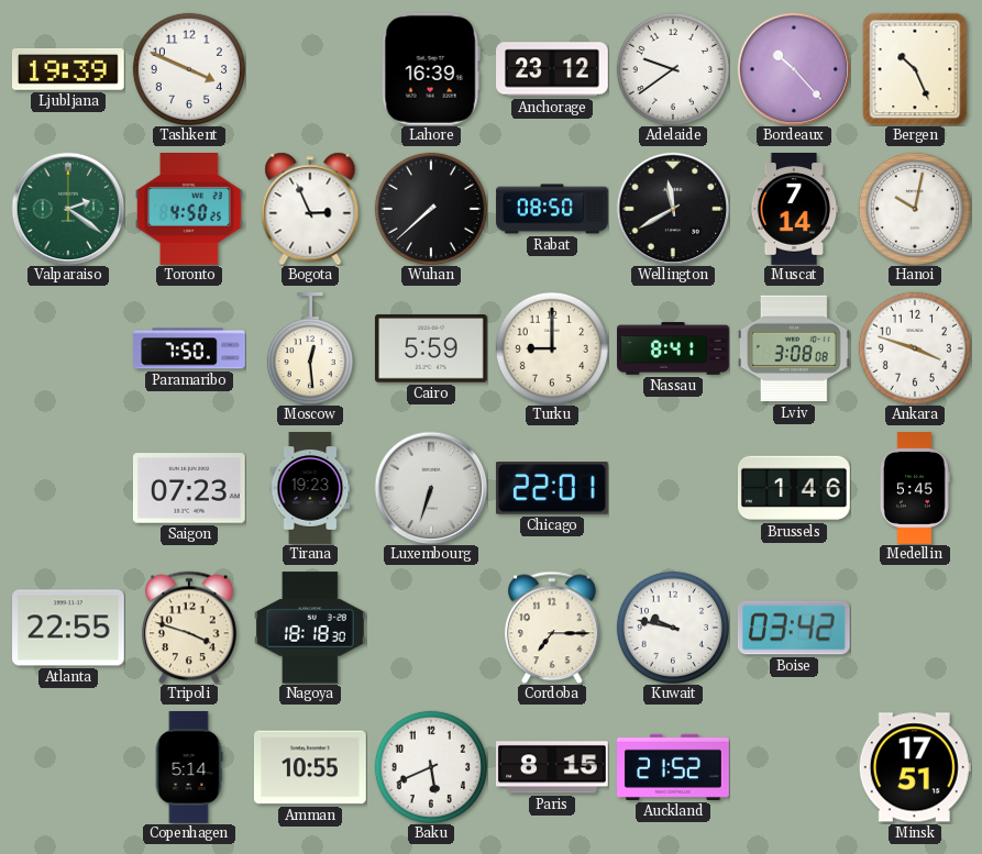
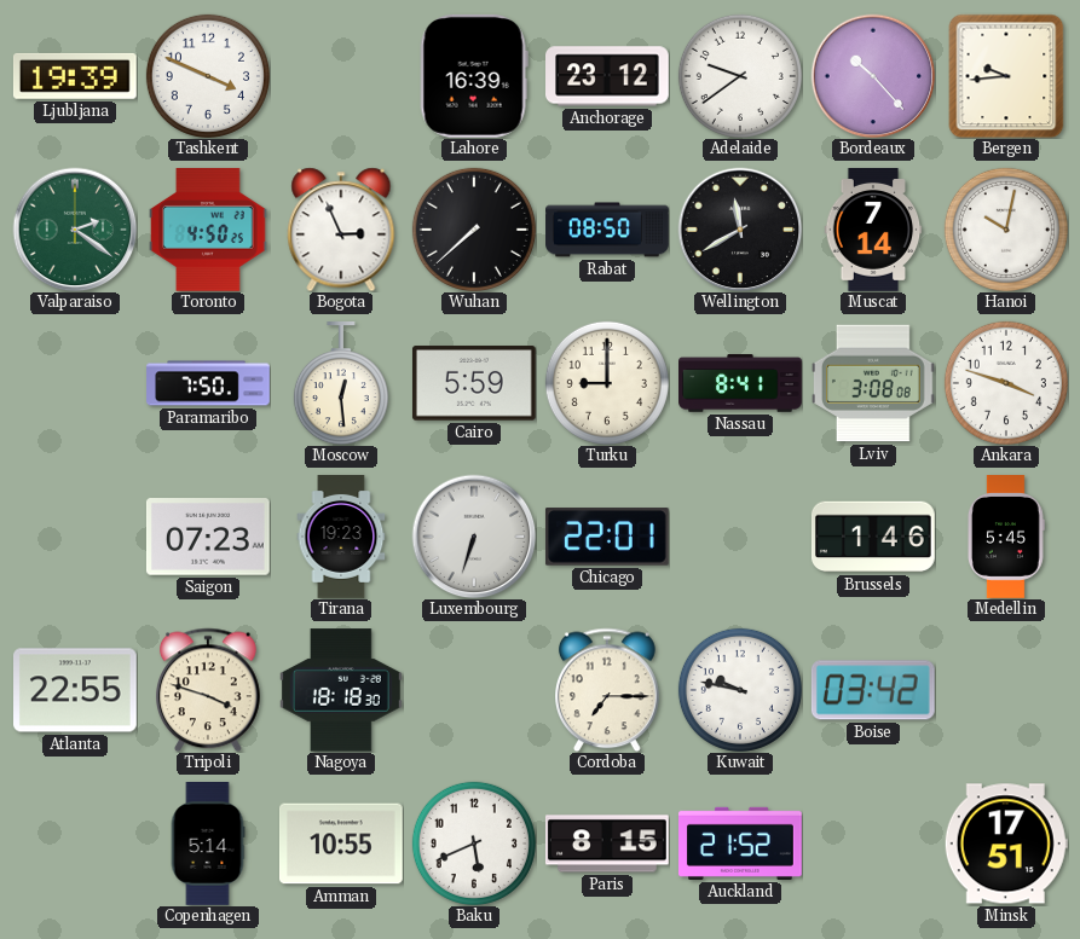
Bergen: 10:26 -> 9:44
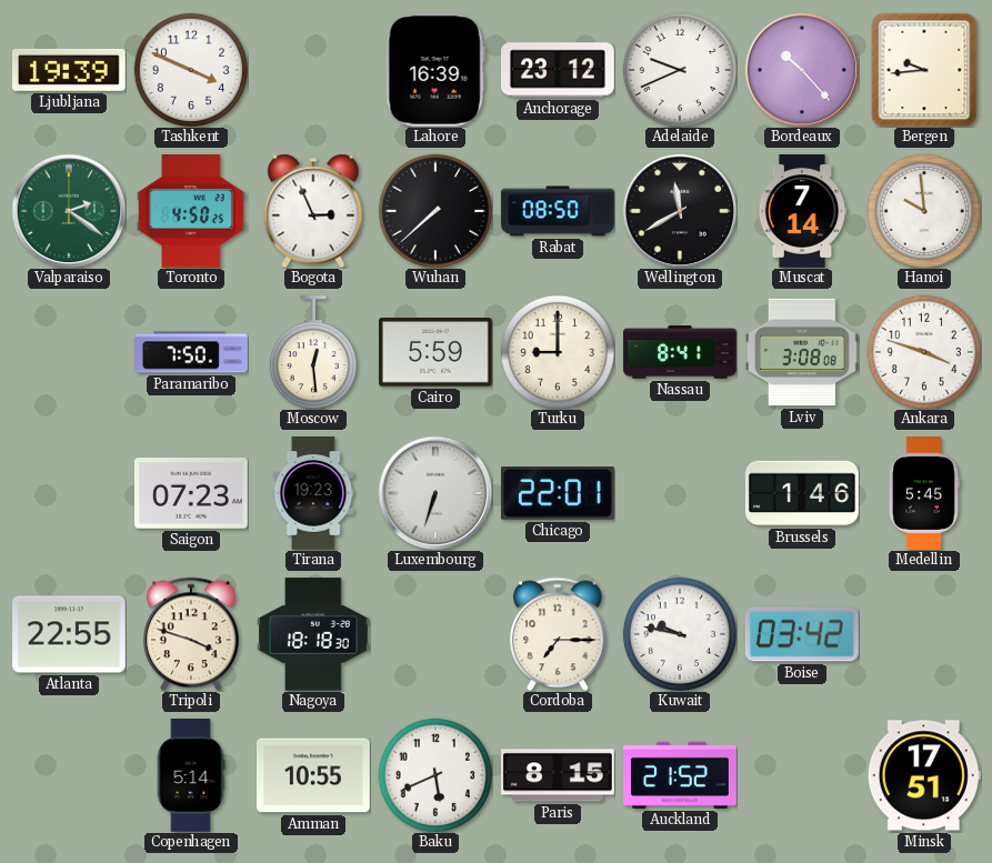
Adelaide: 9:39 -> 9:41
Hanoi: 10:02 -> 9:59
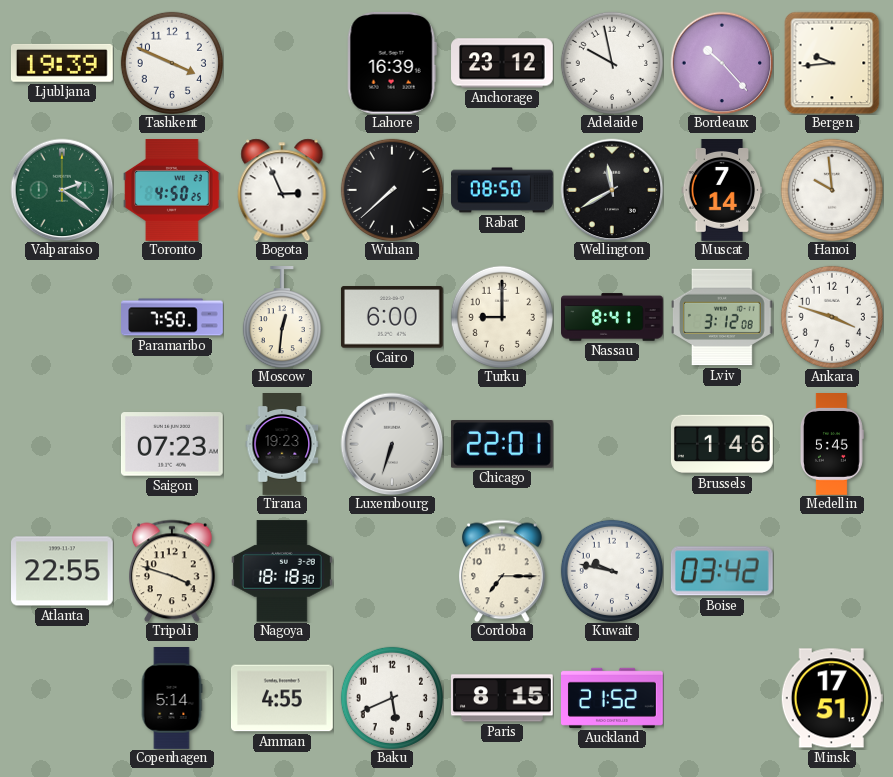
Adelaide: 9:41 -> 9:58
Moscow: 12:29 -> 12:31
Cairo: 5:59 -> 6:00
Lviv: 3:08 -> 3:12
Amman: 10:55 -> 4:55
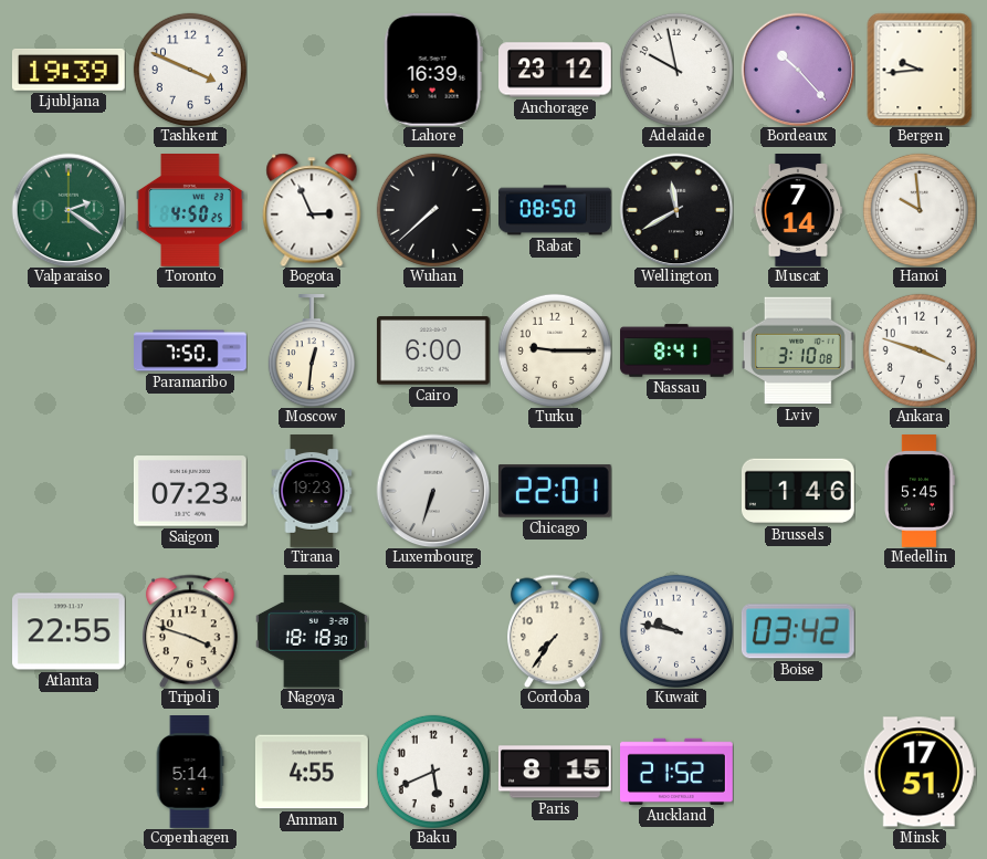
Turku: 9:00 -> 9:15
Lviv: 3:12 -> 3:10
Cordoba: 7:15 -> 7:36
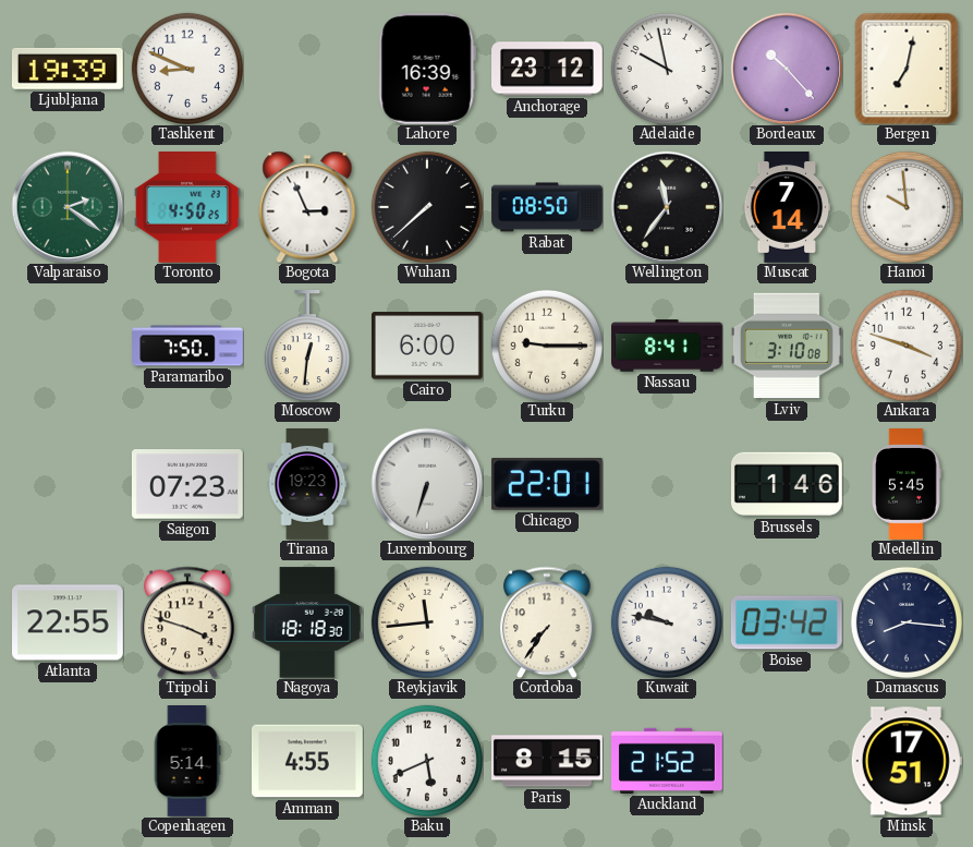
Tashkent: 3:49 -> 8:49
Bergen: 9:44 -> 7:02
Wellington: 11:40 -> 11:36
Reykjavik: none -> 11:44
Damascus: none -> 8:16
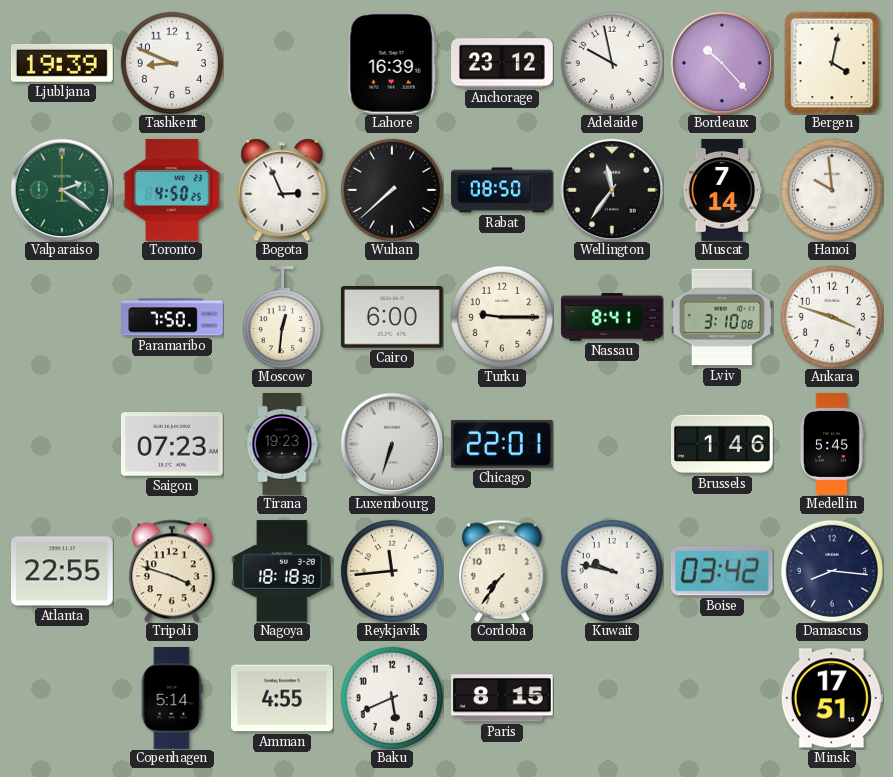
Bergen: 7:02 -> 4:02
Auckland: 21:52 -> none
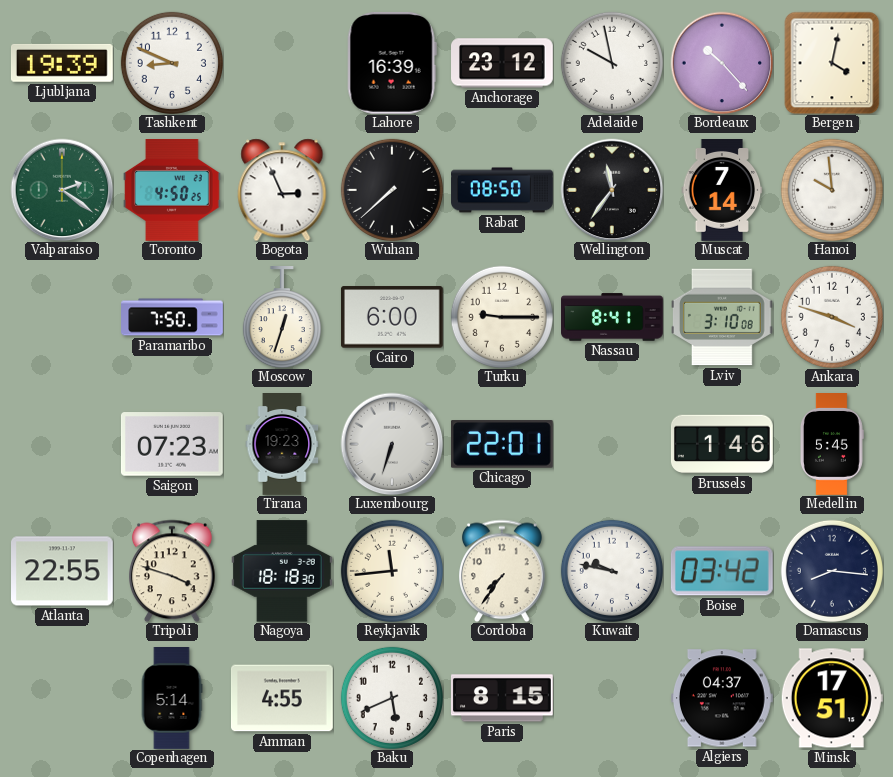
Moscow: 12:31 -> 12:33
Algiers: none -> 04:37
